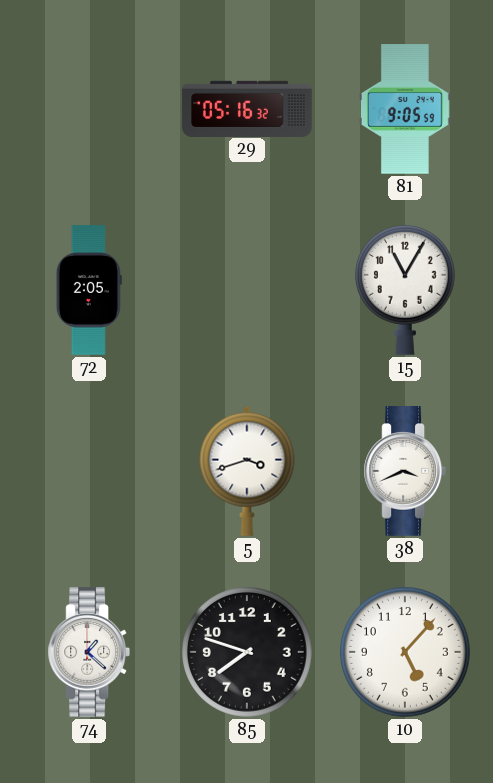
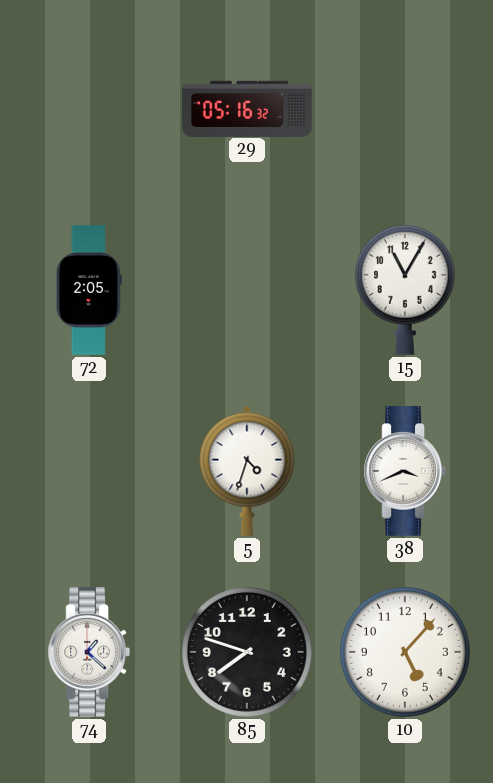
81: 9:05 -> none
5: 3:42 -> 4:33
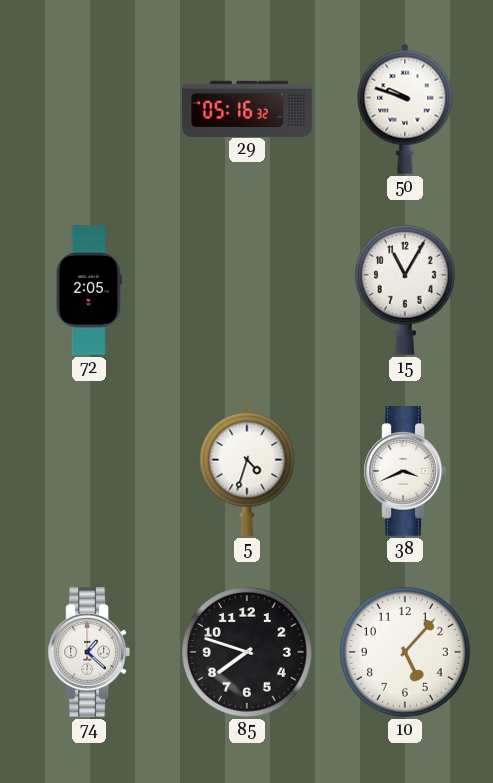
50: none -> 9:48
